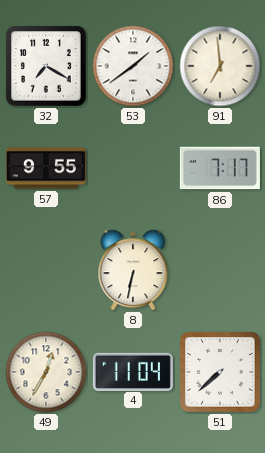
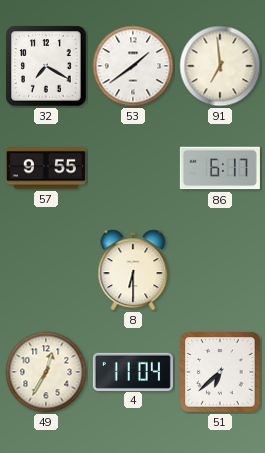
86: 7:17 -> 6:17
8: 6:32 -> 6:30
51: 7:38 -> 6:38
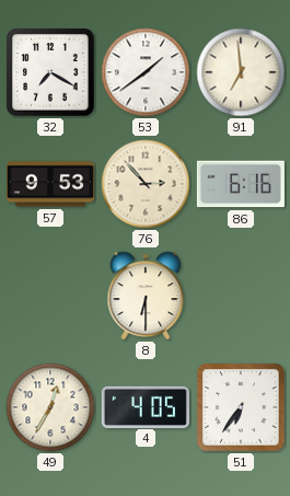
57: 9:55 -> 9:53
76: none -> 2:53
86: 6:17 -> 6:16
4: 11:04 -> 4:05
51: 6:38 -> 6:36
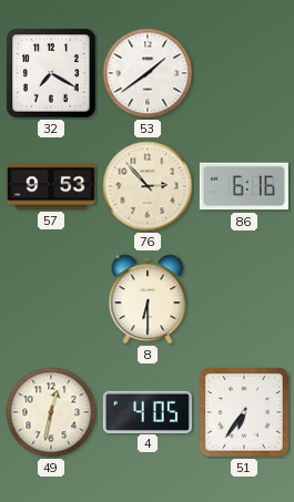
91: 6:59 -> none
49: 12:35 -> 12:32
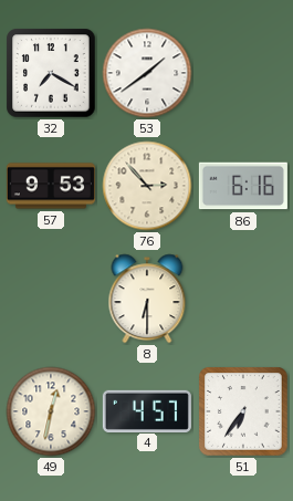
4: 4:05 -> 4:57
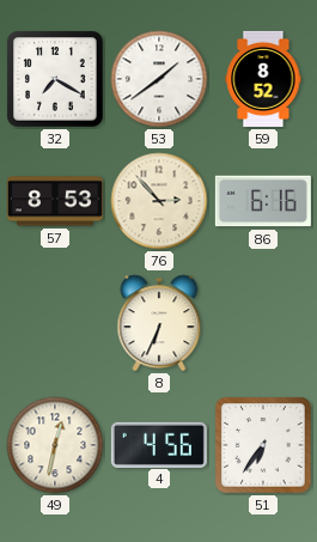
59: none -> 8:52
57: 9:53 -> 8:53
8: 6:30 -> 6:34
4: 4:57 -> 4:56
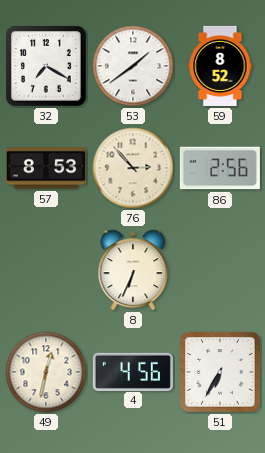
86: 6:16 -> 2:56
51: 6:36 -> 6:35
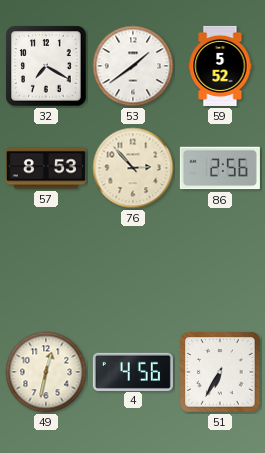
59: 8:52 -> 5:52
8: 6:34 -> none
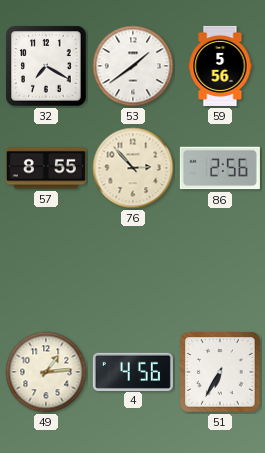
59: 5:52 -> 5:56
57: 8:53 -> 8:55
49: 12:32 -> 1:14
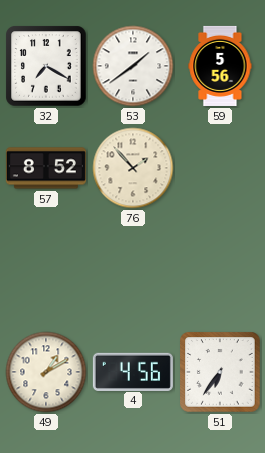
57: 8:55 -> 8:52
76: 2:53 -> 1:53
86: 2:56 -> none
49: 1:14 -> 1:10
51: 6:35 -> 6:36
